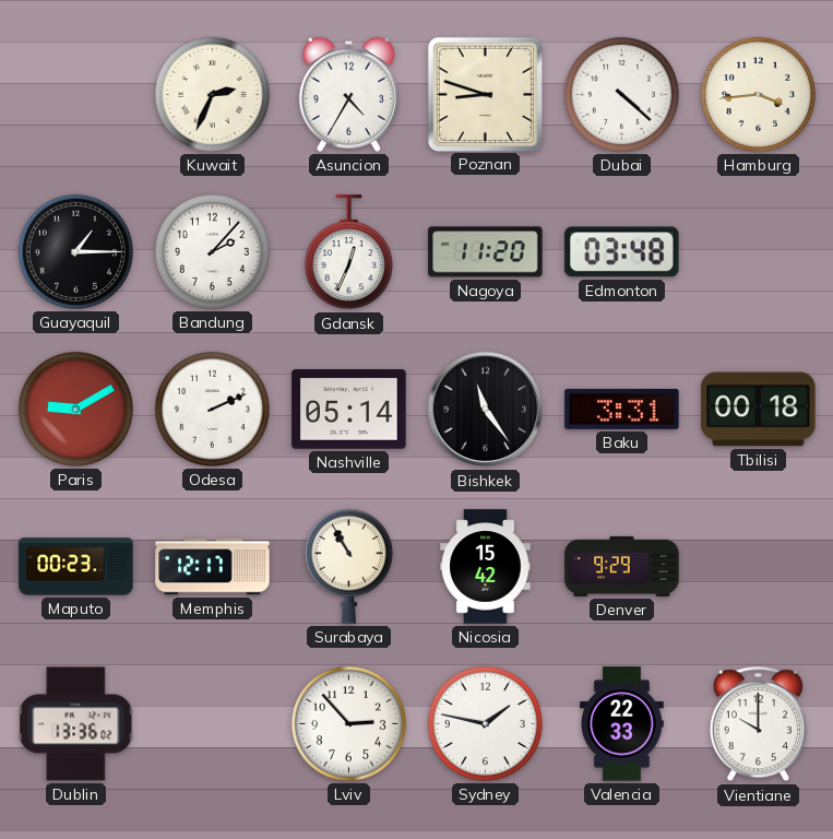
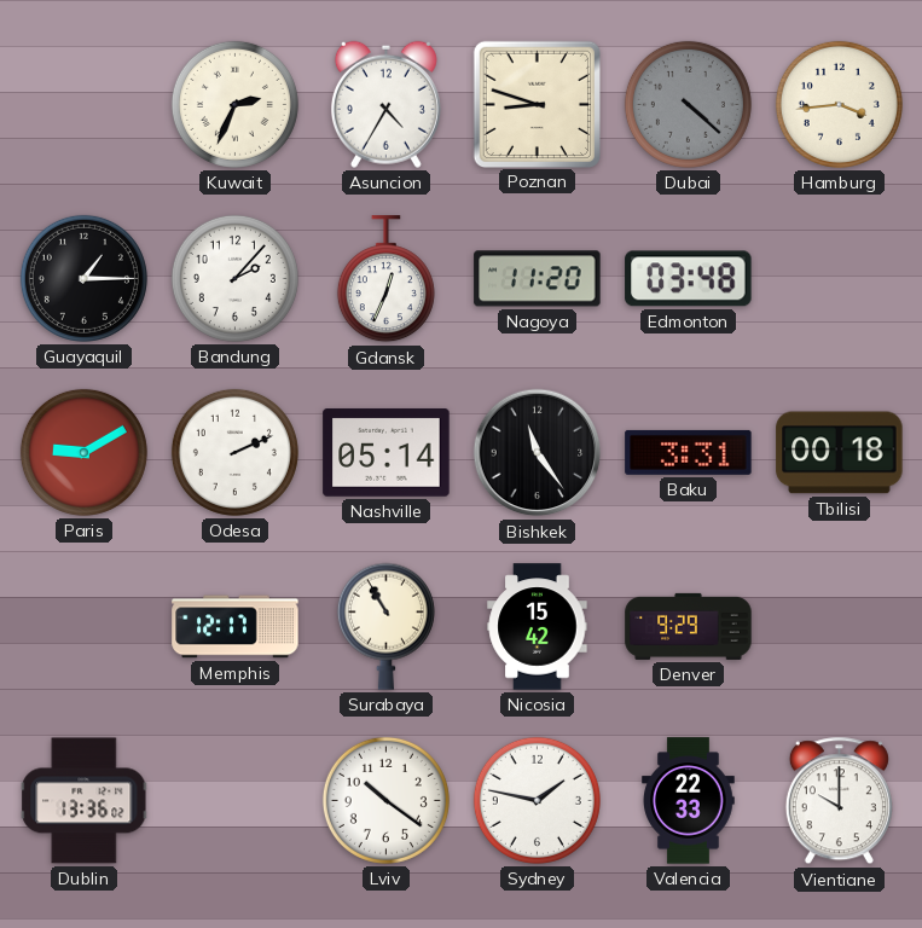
Dubai dial: white -> grey
Maputo: 00:23 -> none
Lviv: 2:53 -> 10:21
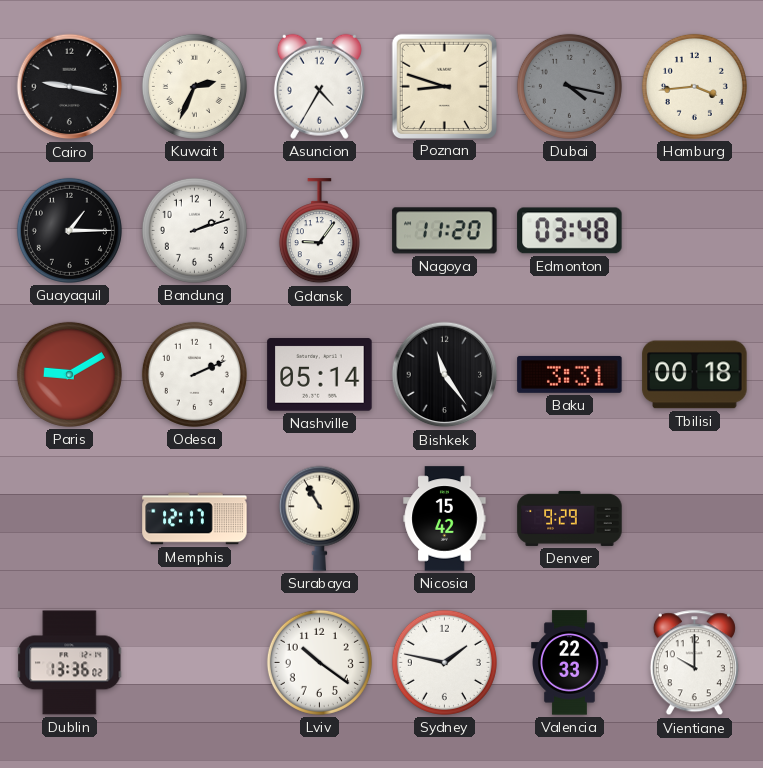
Cairo: none -> 9:17
Dubai: 4:22 -> 4:17
Bandung: 2:07 -> 2:12
Gdansk: 12:34 -> 9:06
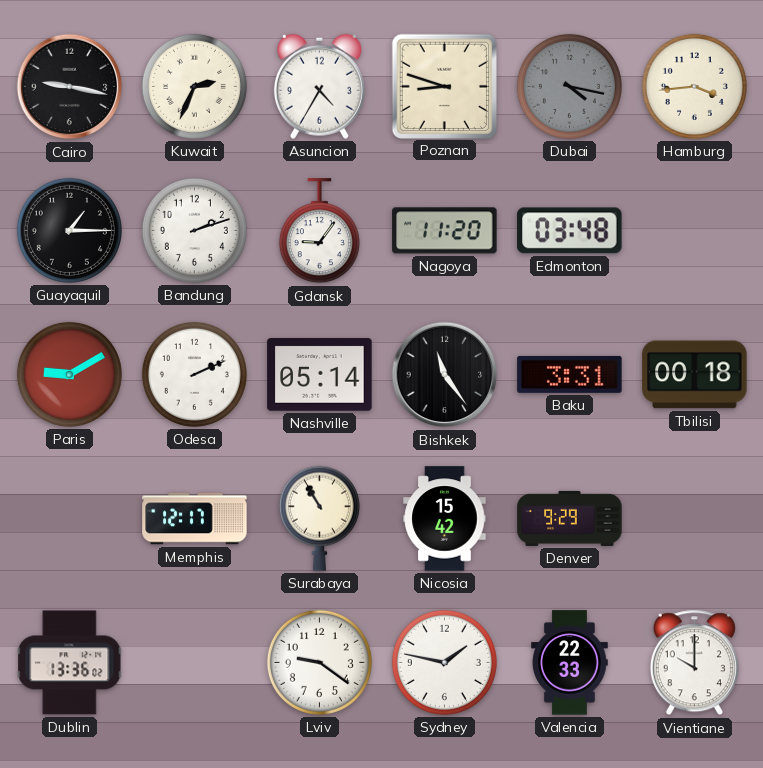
Lviv: 10:21 -> 9:21
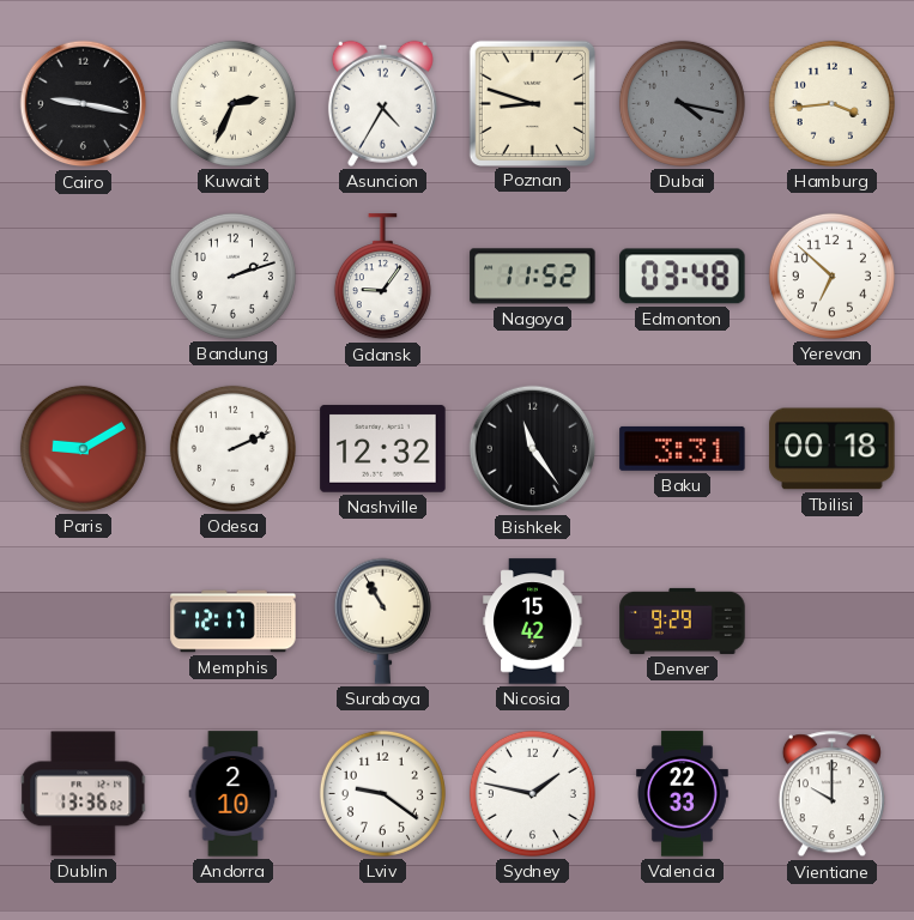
Guayaquil: 1:15 -> none
Nagoya: 11:20 -> 11:52
Yerevan: none -> 6:52
Nashville: 05:14 -> 12:32
Andorra: none -> 2:10
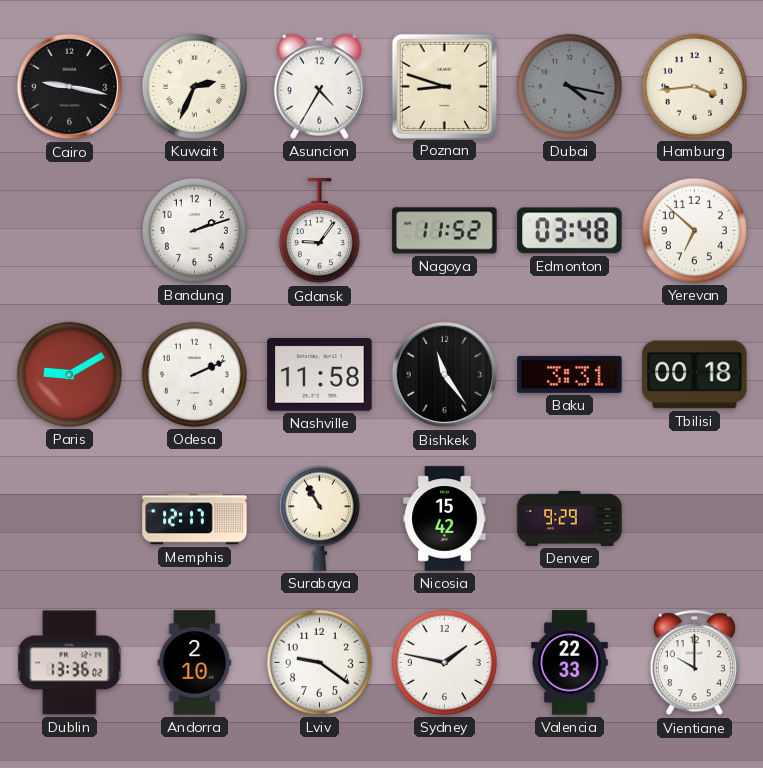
Nashville: 12:32 -> 11:58
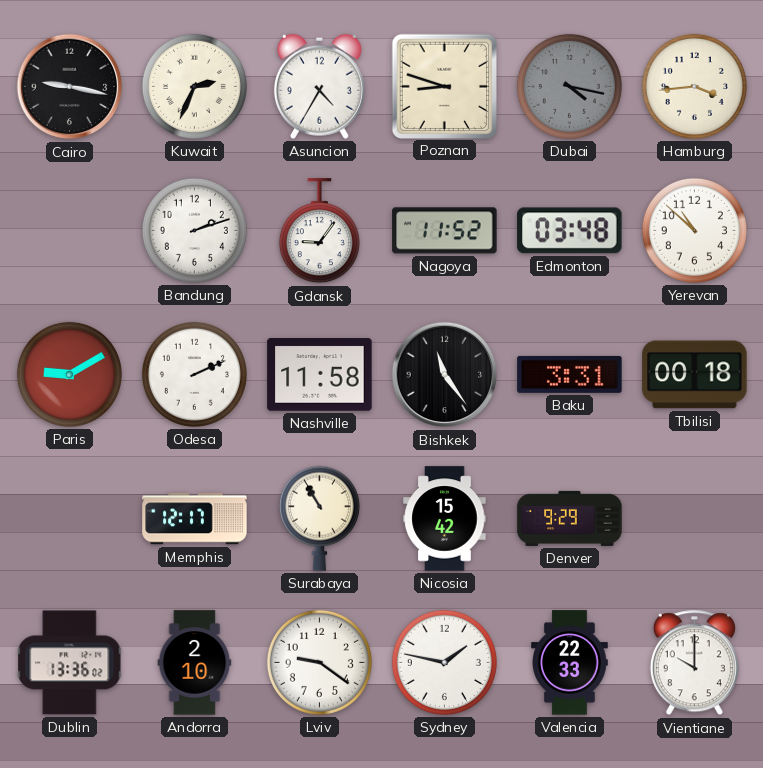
Yerevan: 6:52 -> 10:52
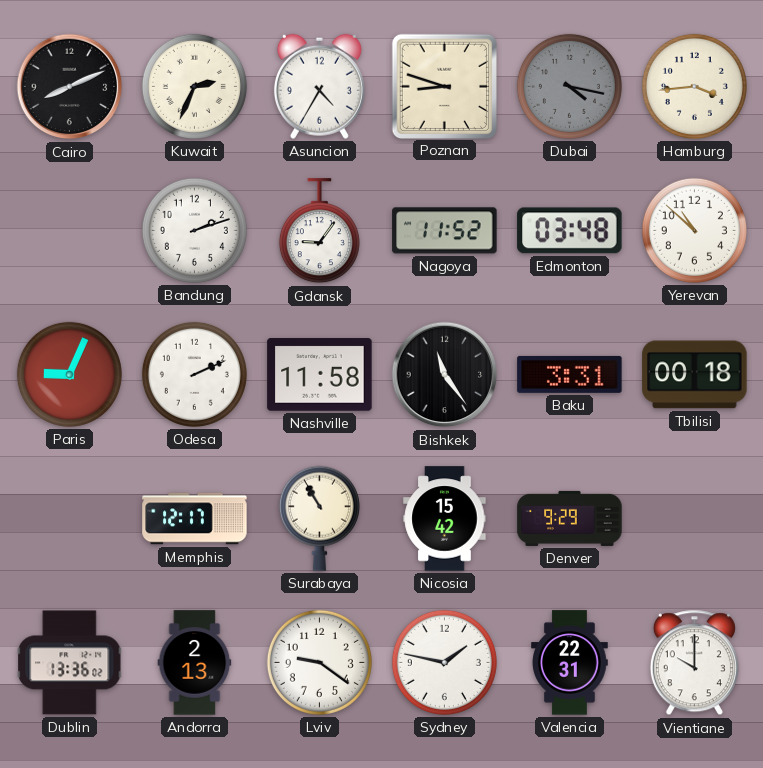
Cairo: 9:17 -> 8:11
Paris: 9:10 -> 9:04
Andorra: 2:10 -> 2:13
Valencia: 22:33 -> 22:31
